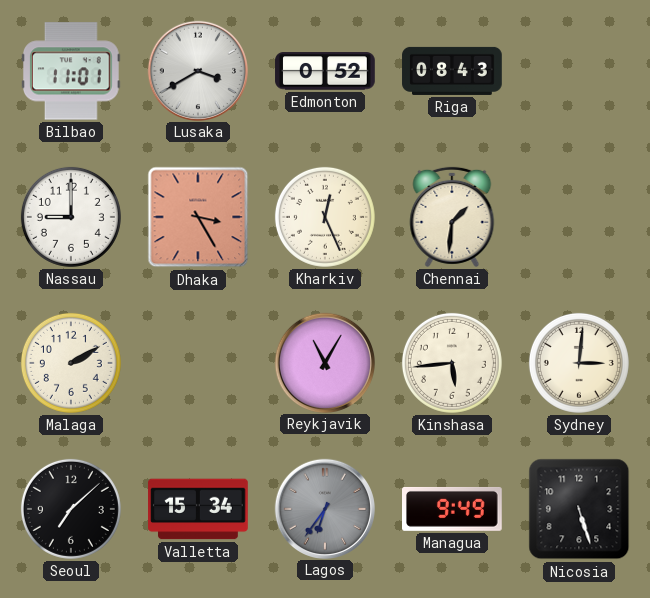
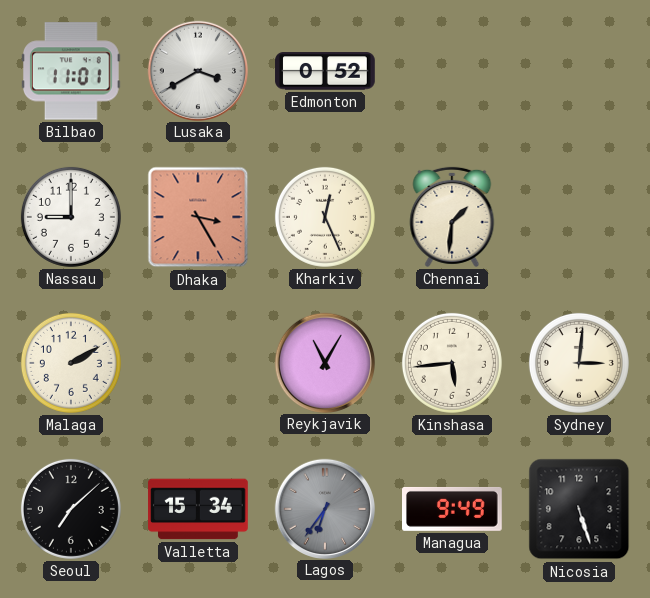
Riga: 08:43 -> none
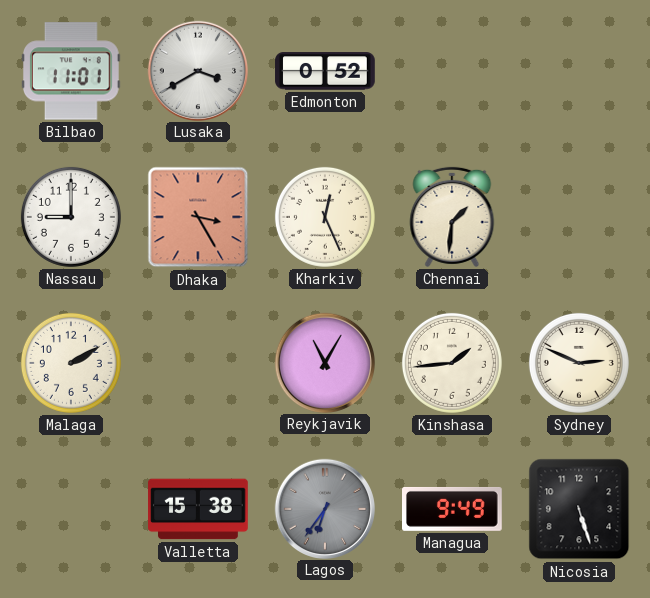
Kinshasa: 5:44 -> 1:44
Sydney: 3:01 -> 2:49
Seoul: 7:08 -> none
Valletta: 15:34 -> 15:38
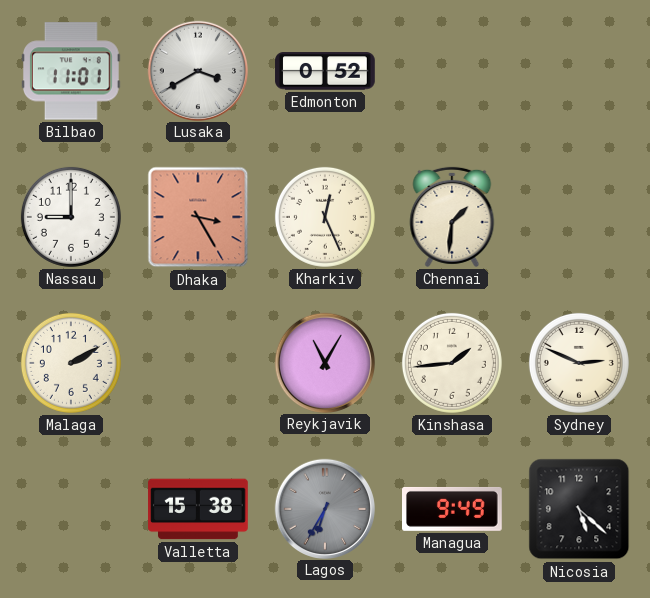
Lagos: 6:36 -> 6:35
Nicosia: 5:27 -> 5:22
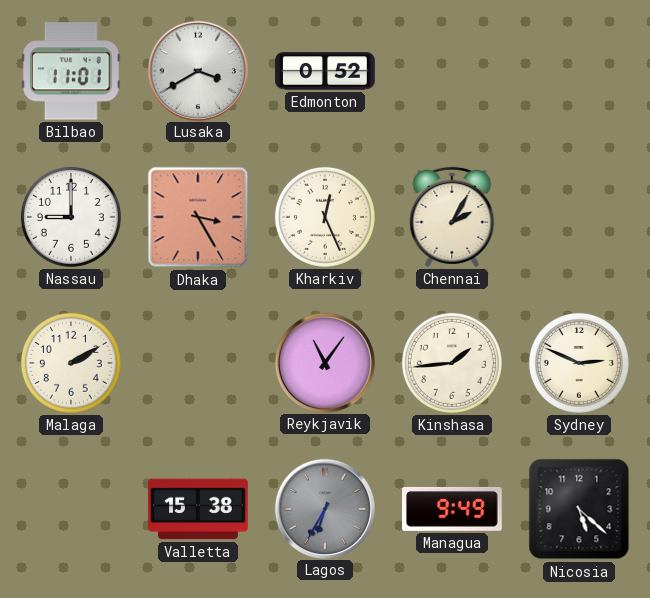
Chennai: 1:31 -> 2:05
Reykjavik: 11:05 -> 11:06
